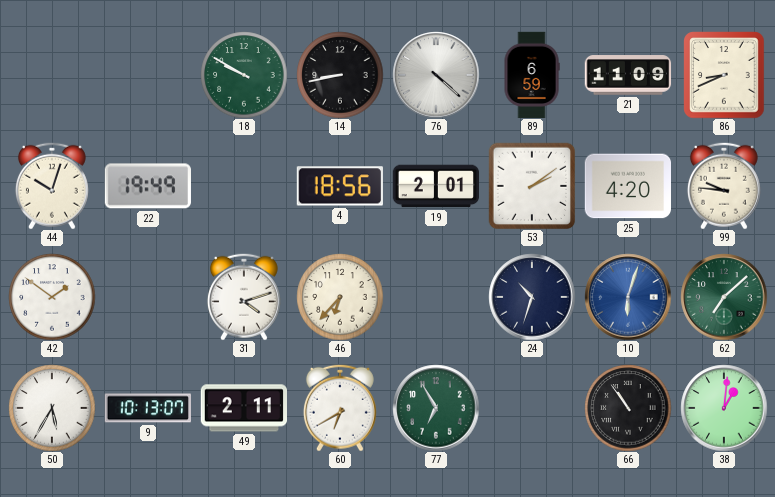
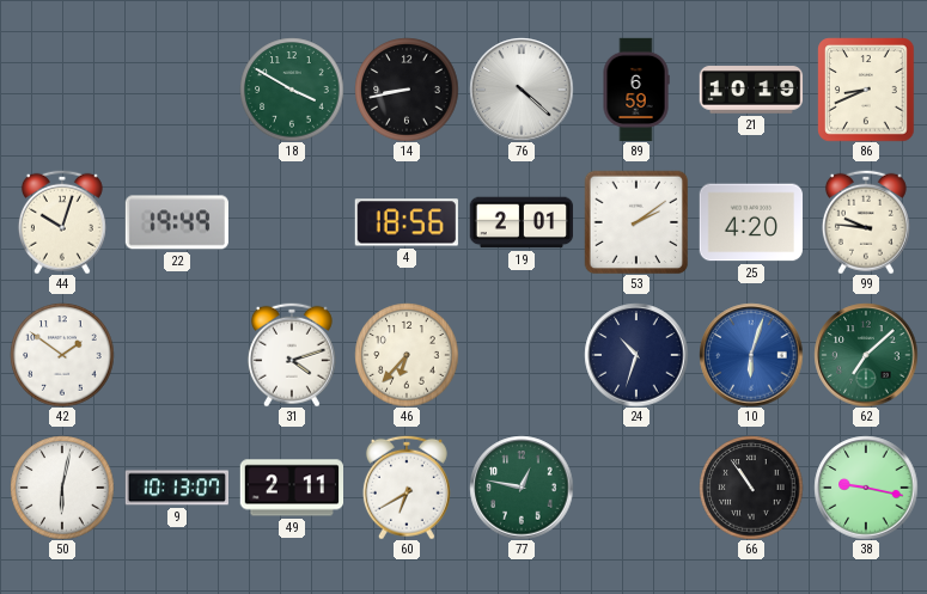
18: 9:50 -> 3:50
21: 11:09 -> 10:19
50: 5:35 -> 6:02
77: 6:55 -> 12:47
38: 1:01 -> 9:17
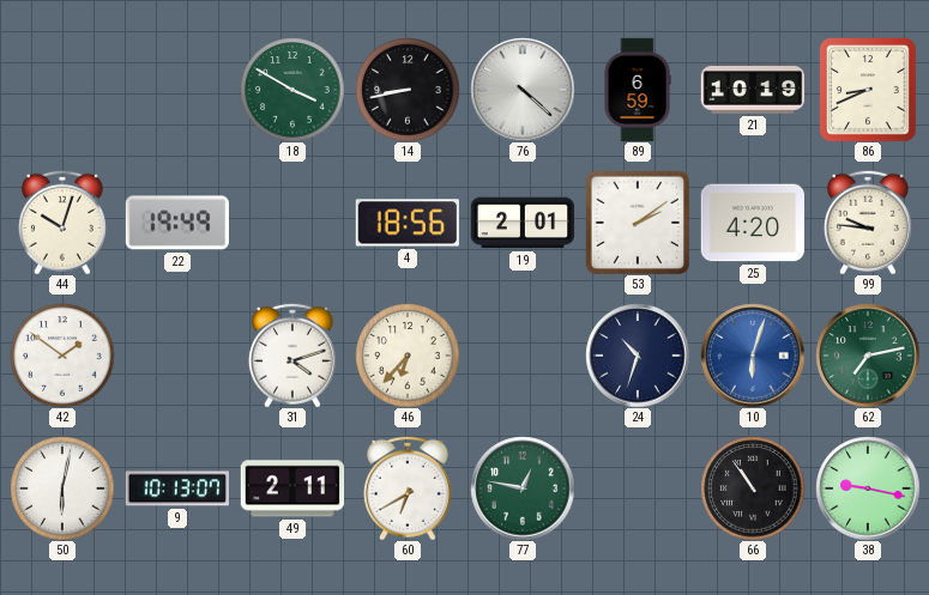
62: 7:08 -> 7:13
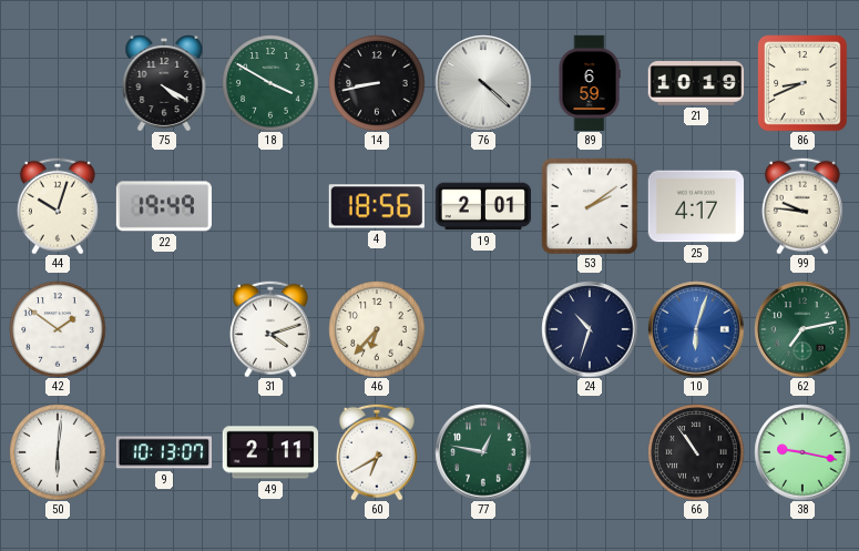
75: none -> 4:20
25: 4:20 -> 4:17
50: 6:02 -> 6:01
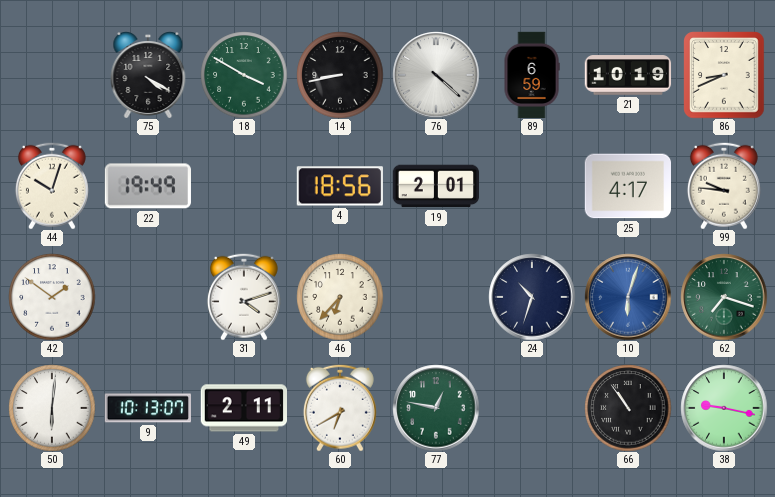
53: 2:09 -> none
62: 7:13 -> 7:18
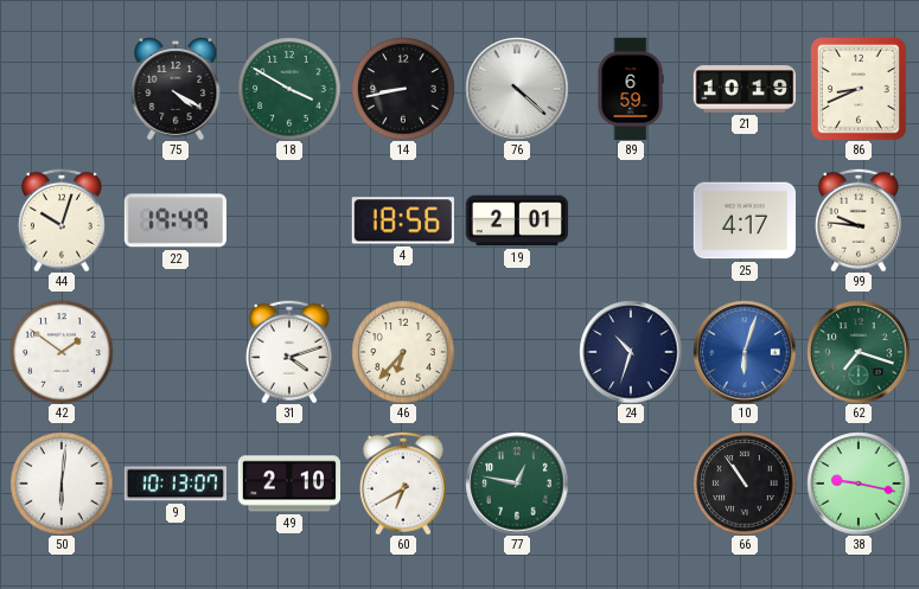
49: 2:11 -> 2:10
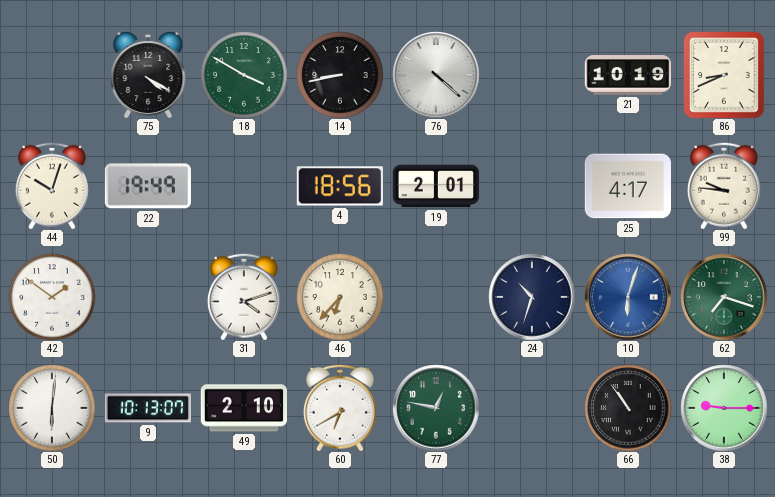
89: 6:59 -> none
38: 9:17 -> 9:15
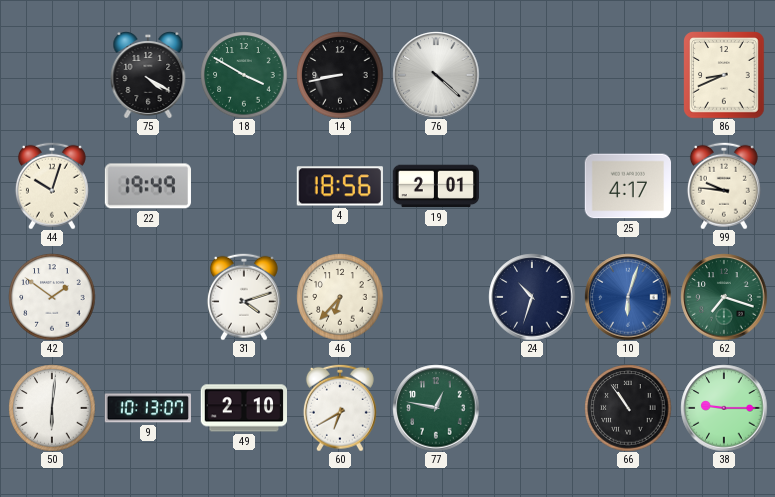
21: 10:19 -> none
